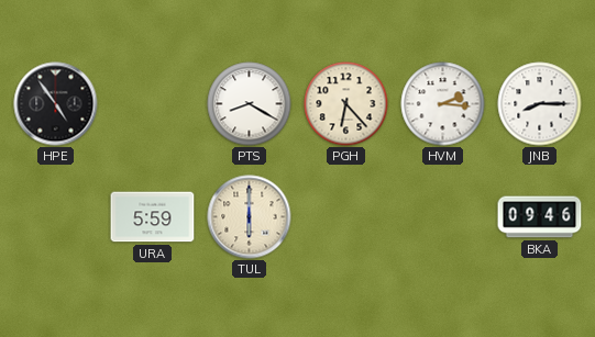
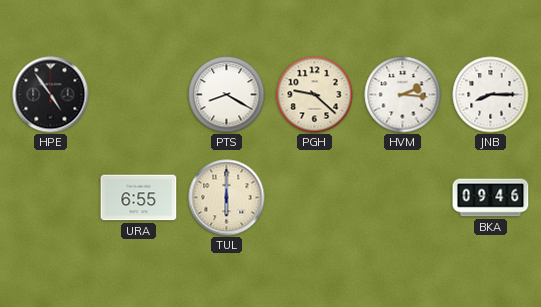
PGH: 6:23 -> 9:22
URA: 5:59 -> 6:55
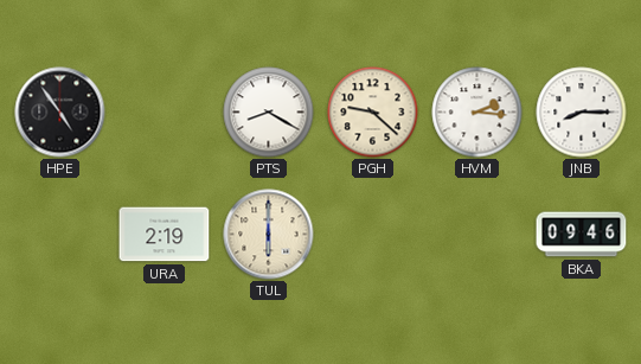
URA: 6:55 -> 2:19
